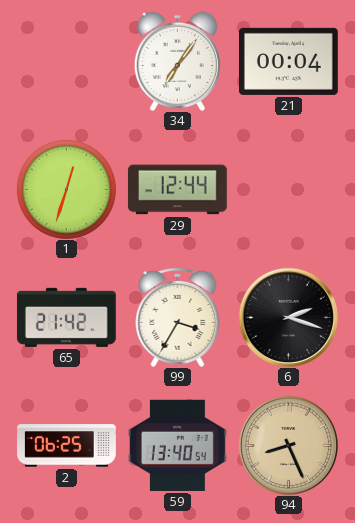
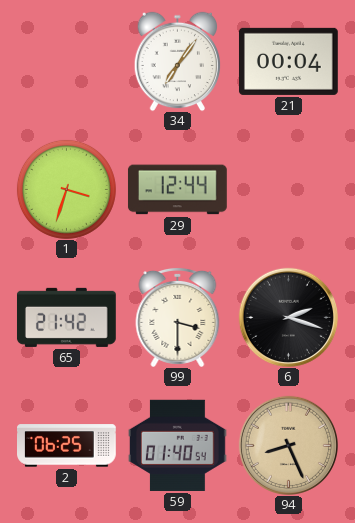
1: 12:33 -> 3:33
99: 3:35 -> 3:30
59: 13:40 -> 01:40
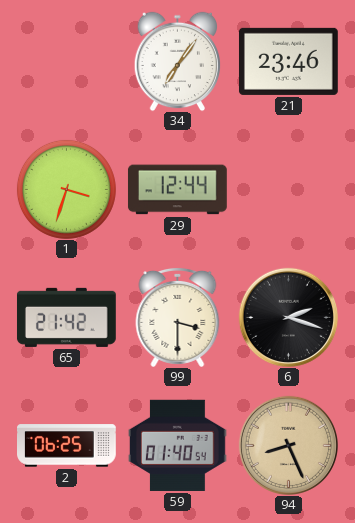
21: 00:04 -> 23:46
